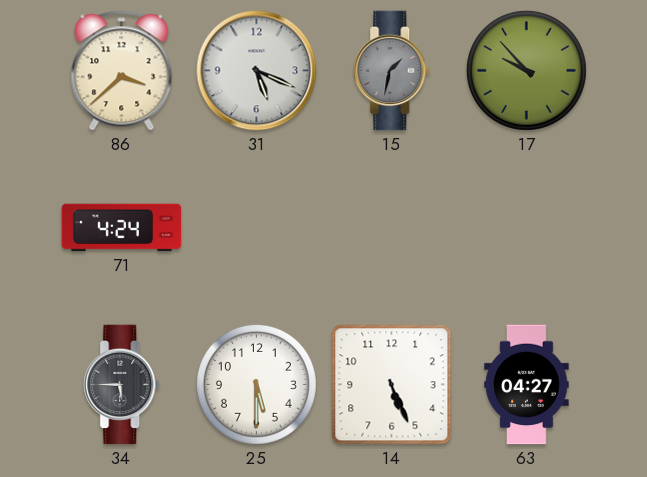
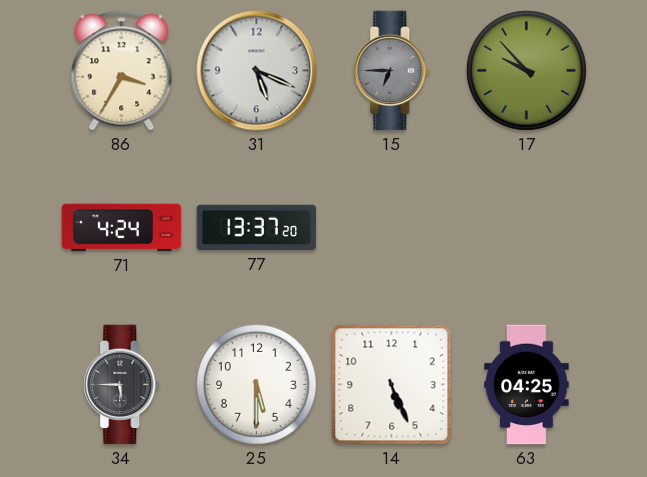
86: 3:38 -> 3:35
15: 1:32 -> 6:45
77: none -> 13:37
63: 04:27 -> 04:25
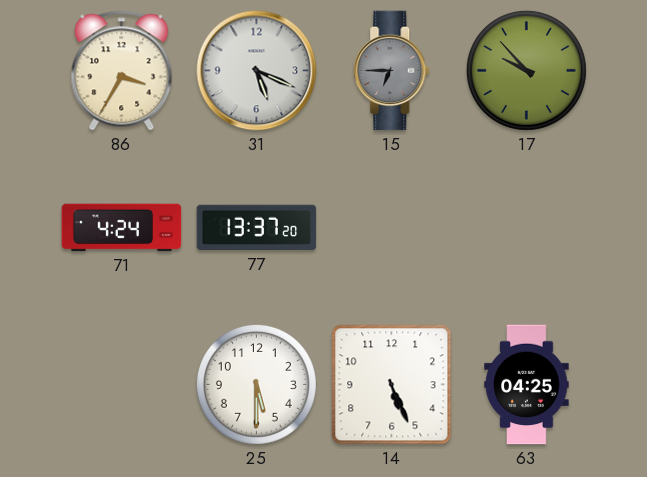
34: 5:45 -> none
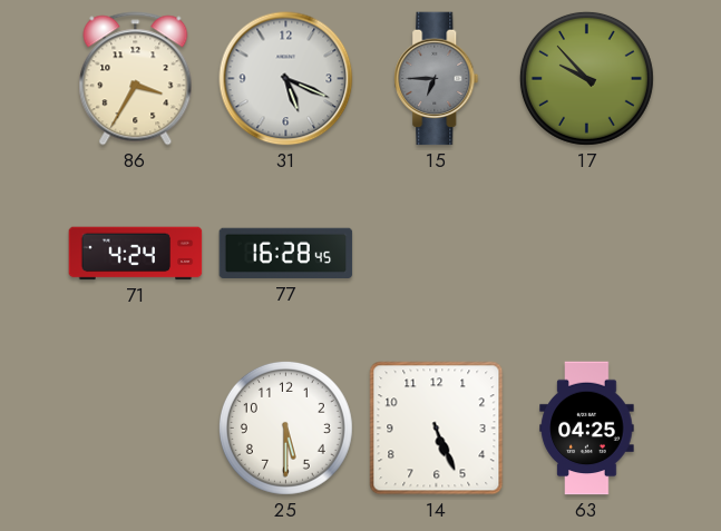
77: 13:37 -> 16:28
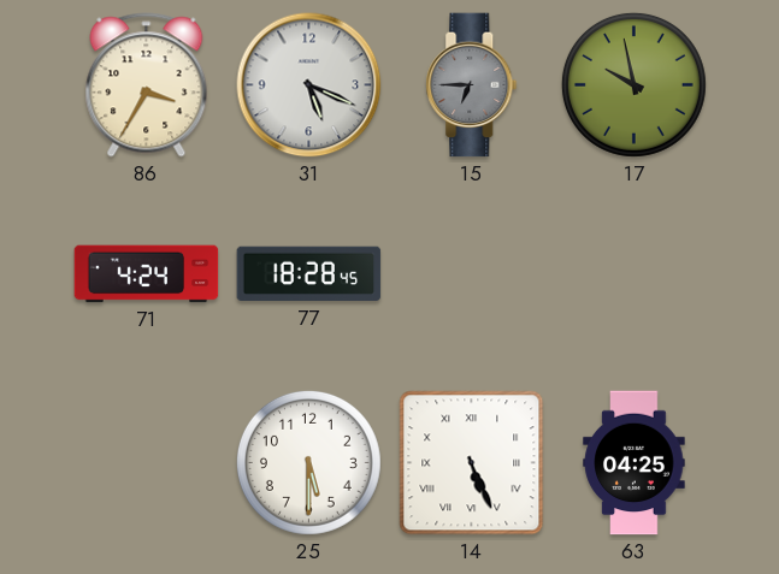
17: 9:53 -> 9:58
77: 16:28 -> 18:28
14 numerals: Arabic -> Roman
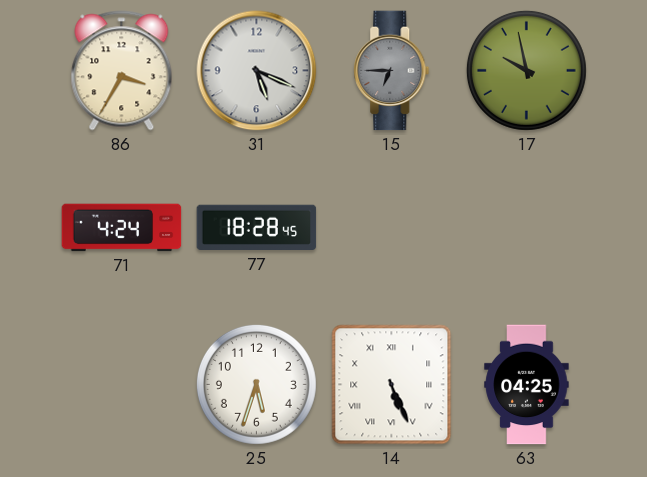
25: 5:30 -> 5:33
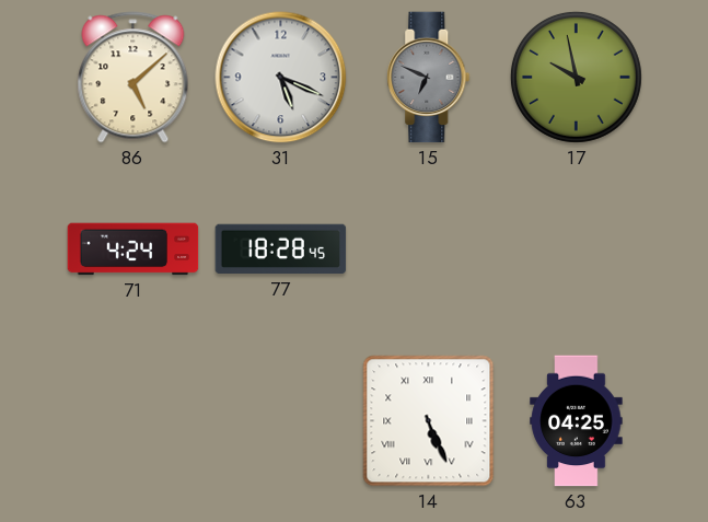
86: 3:35 -> 5:08
15: 6:45 -> 6:49
25: 5:33 -> none
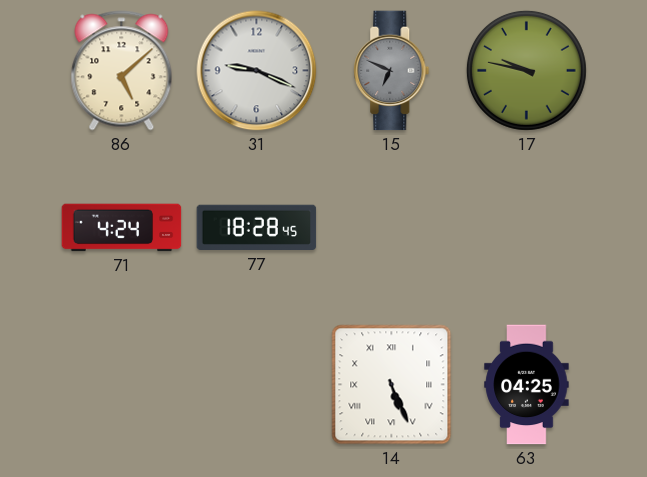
31: 5:19 -> 9:19
17: 9:58 -> 9:47
